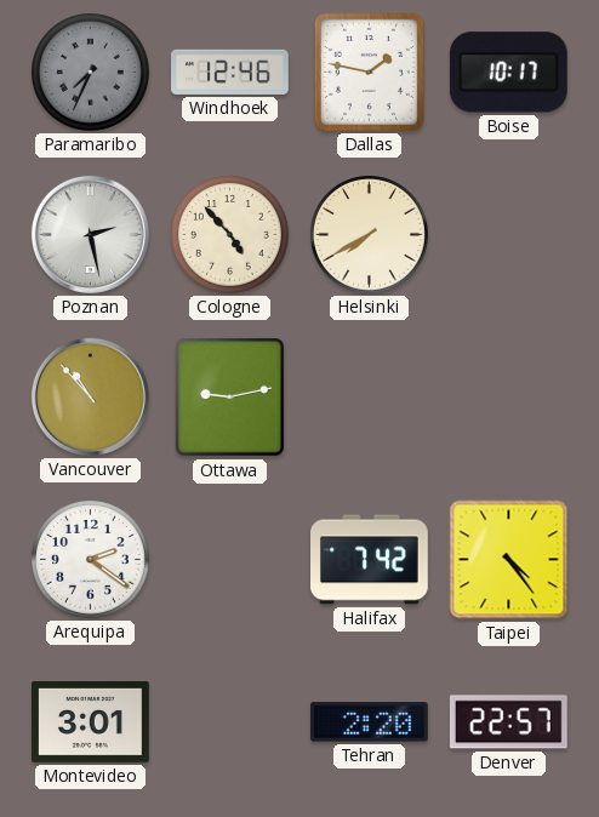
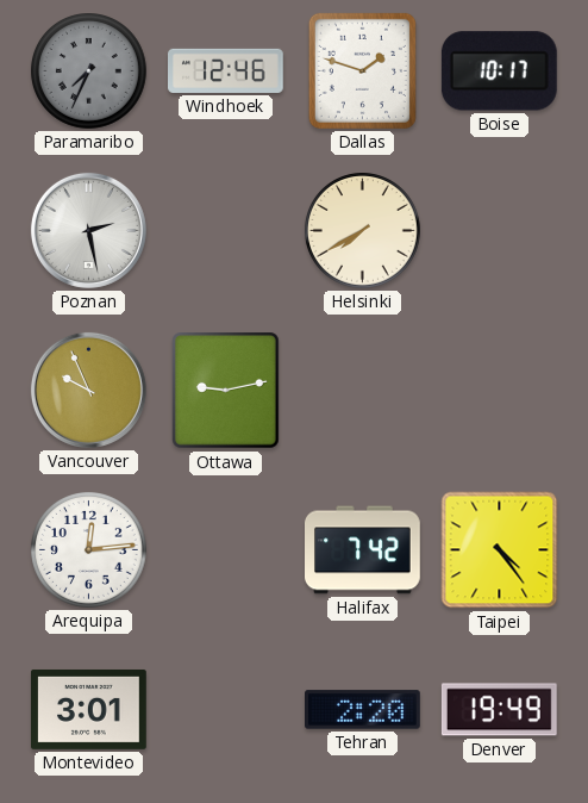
Dallas: 1:47 -> 1:48
Cologne: 4:53 -> none
Vancouver: 10:53 -> 9:56
Arequipa: 2:21 -> 12:14
Denver: 22:57 -> 19:49
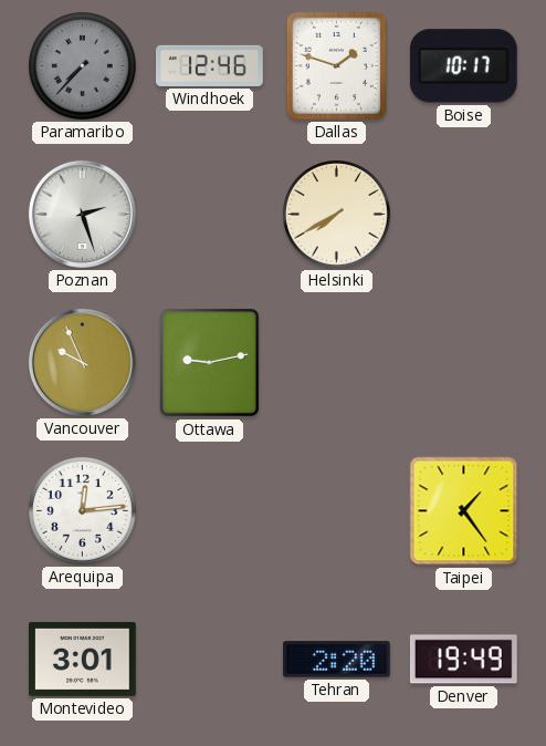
Paramaribo: 7:34 -> 7:37
Poznan: 2:28 -> 2:27
Halifax: 7:42 -> none
Taipei: 4:24 -> 1:24
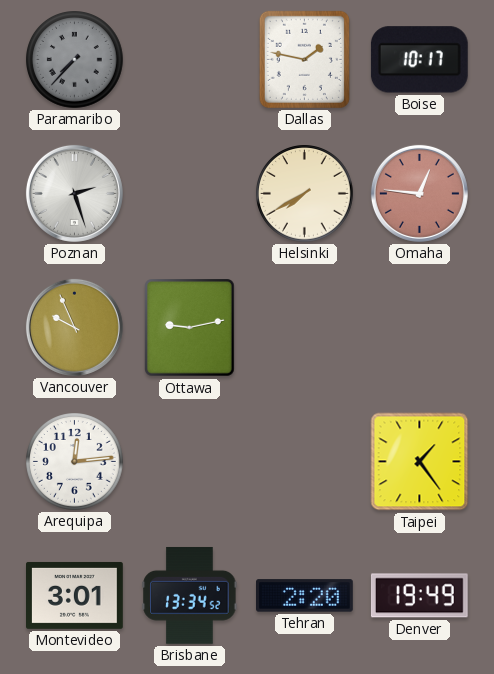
Windhoek: 12:46 -> none
Dallas: 1:48 -> 1:47
Omaha: none -> 12:46
Brisbane: none -> 13:34
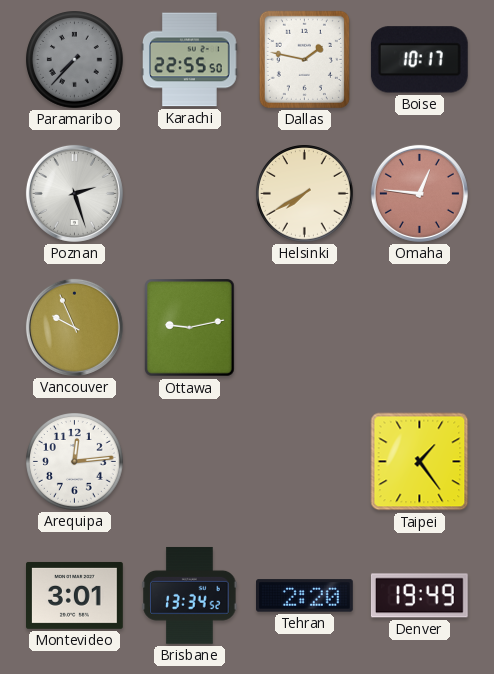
Karachi: none -> 22:55
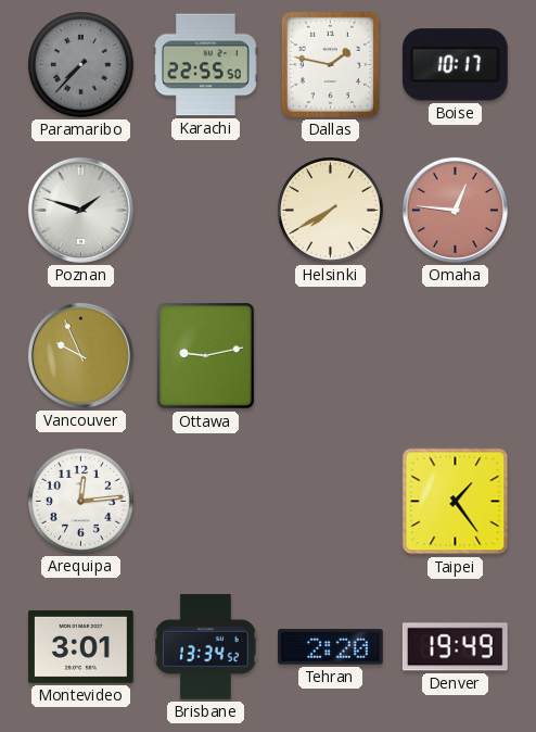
Poznan: 2:27 -> 1:48
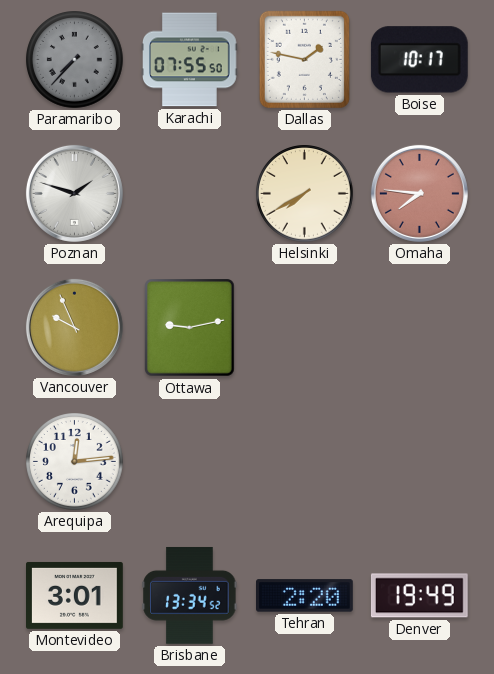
Karachi: 22:55 -> 07:55
Omaha: 12:46 -> 7:46
Taipei: 1:24 -> none
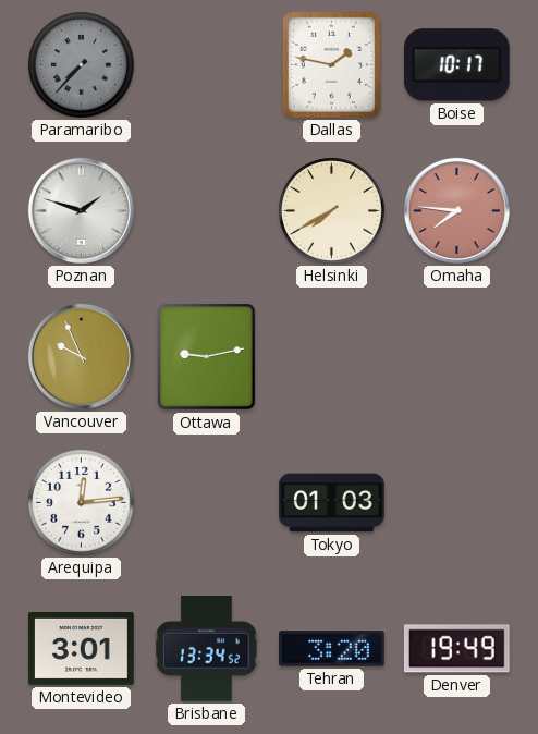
Karachi: 07:55 -> none
Tokyo: none -> 01:03
Tehran: 2:20 -> 3:20
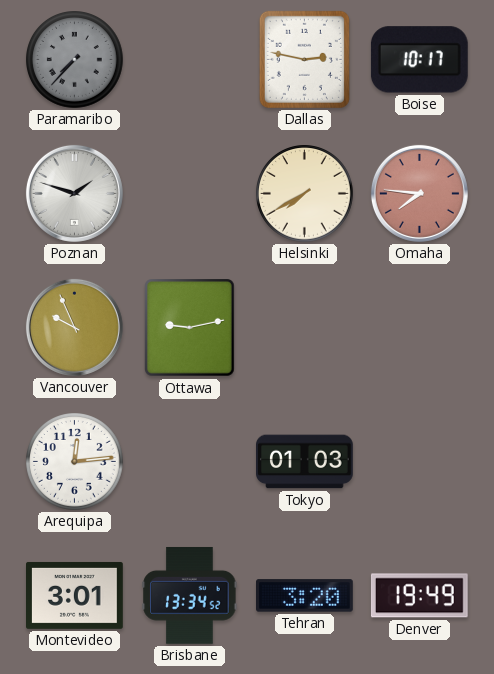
Dallas: 1:47 -> 2:47
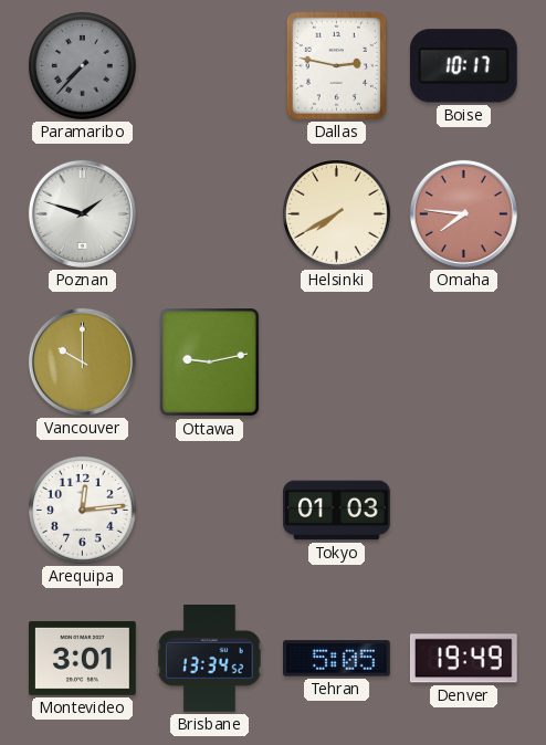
Vancouver: 9:56 -> 10:00
Tehran: 3:20 -> 5:05
